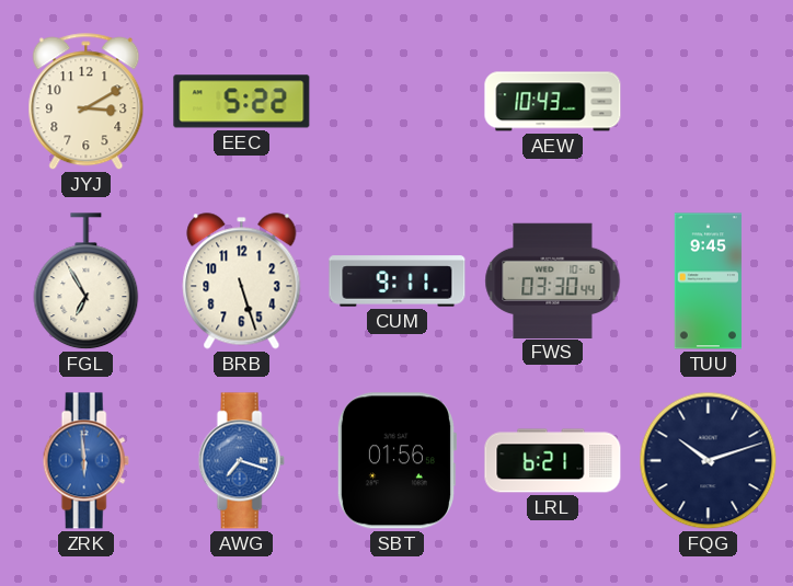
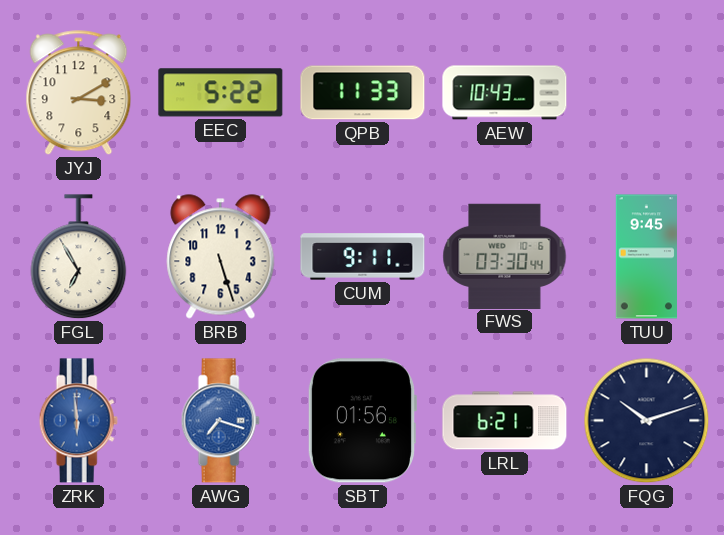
QPB: none -> 11:33
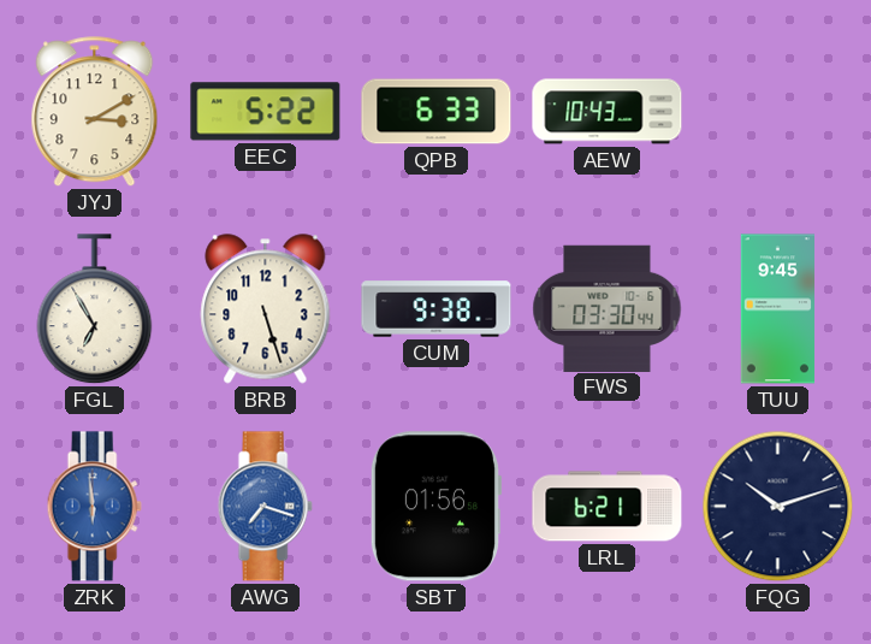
QPB: 11:33 -> 6:33
CUM: 9:11 -> 9:38
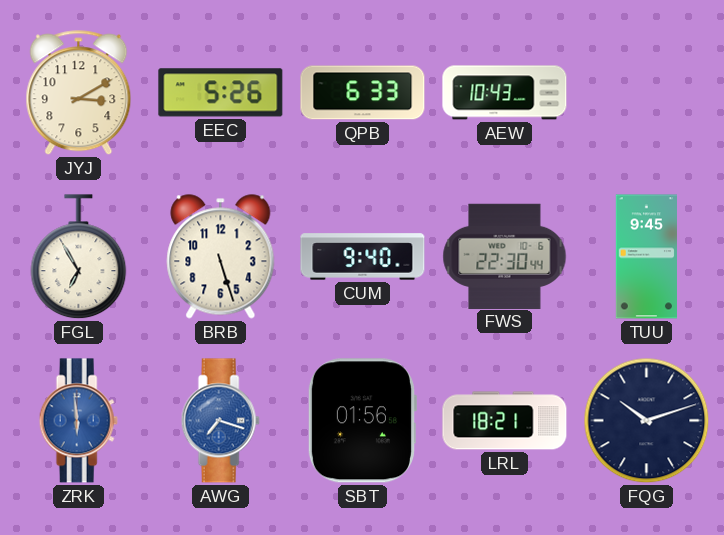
EEC: 5:22 -> 5:26
CUM: 9:38 -> 9:40
FWS: 03:30 -> 22:30
LRL: 6:21 -> 18:21
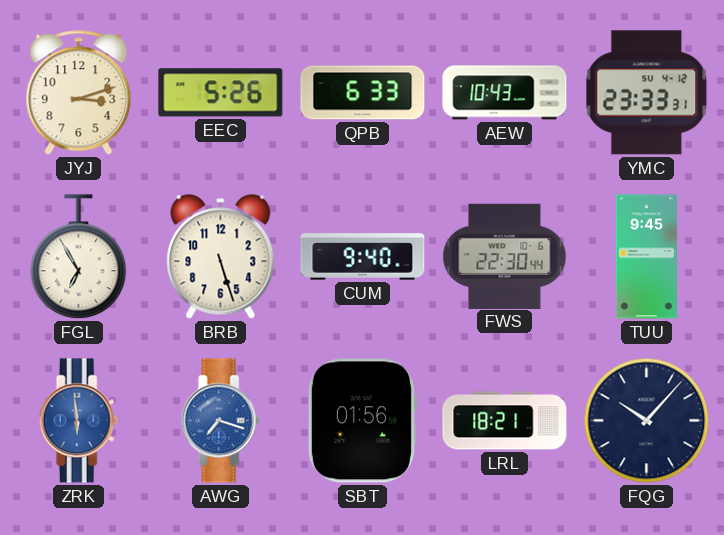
JYJ: 3:10 -> 3:12
YMC: none -> 23:33
FQG: 10:12 -> 10:07
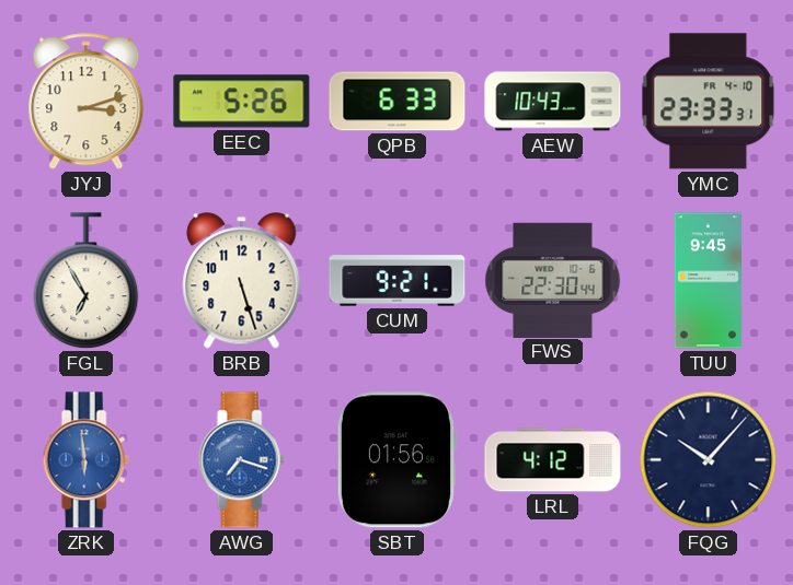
YMC date: SU 4-12 -> FR 4-10
CUM: 9:40 -> 9:21
LRL: 18:21 -> 4:12
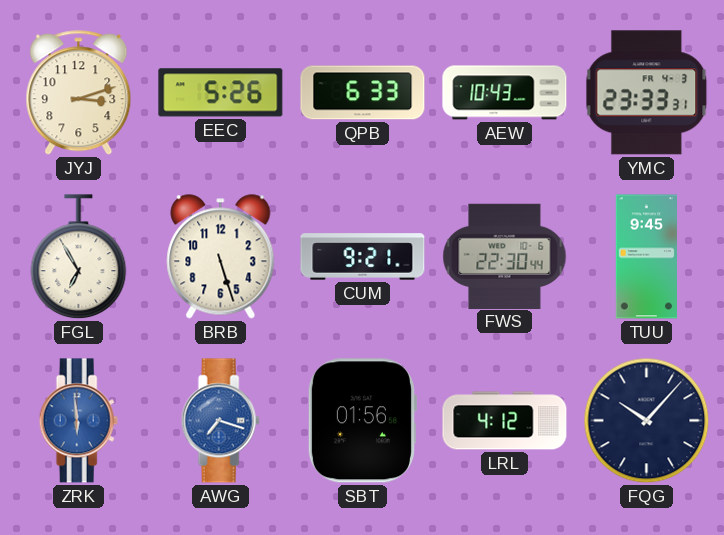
YMC date: FR 4-10 -> FR 4-3
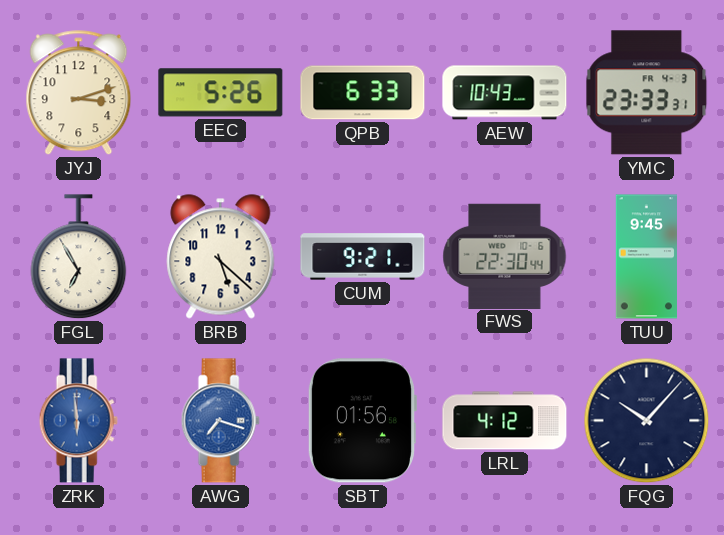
BRB: 5:27 -> 5:22
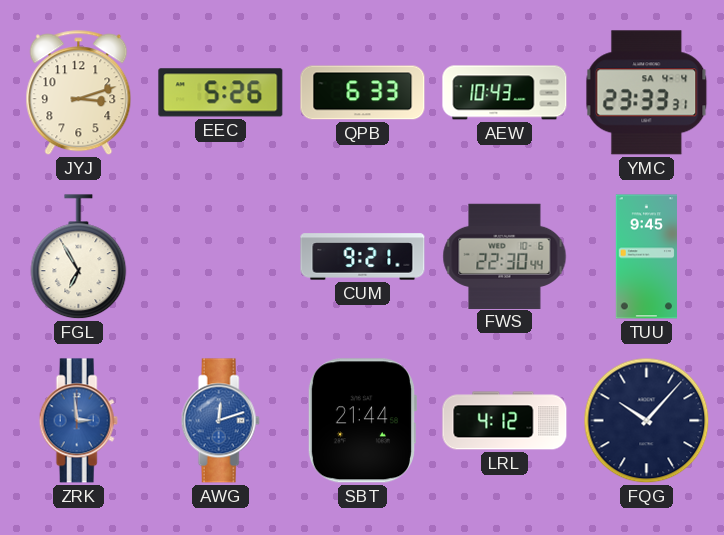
YMC date: FR 4-3 -> SA 4-4
BRB: 5:22 -> none
ZRK: 5:59 -> 2:59
AWG: 7:18 -> 12:12
SBT: 01:56 -> 21:44
